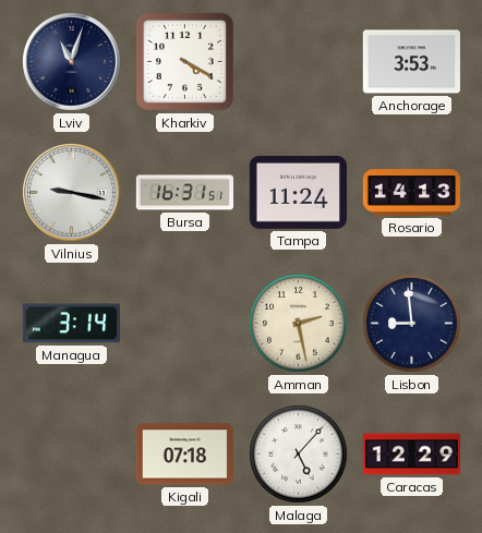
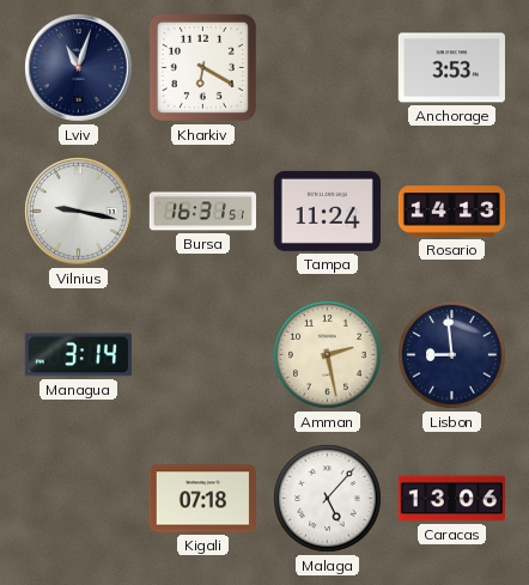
Kharkiv: 4:20 -> 6:20
Caracas: 12:29 -> 13:06
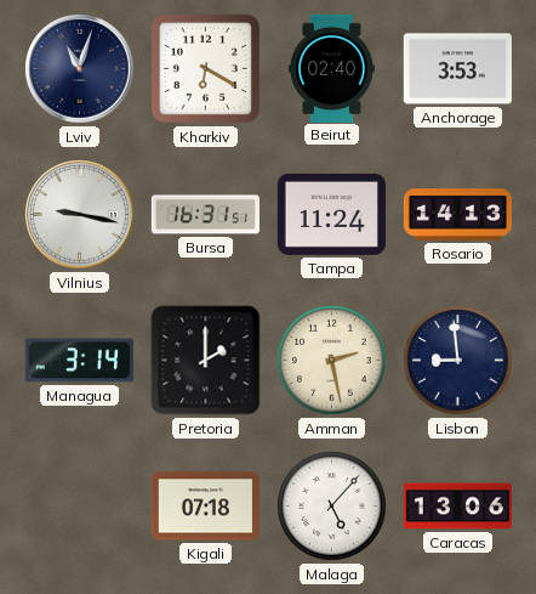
Beirut: none -> 02:40
Pretoria: none -> 2:00
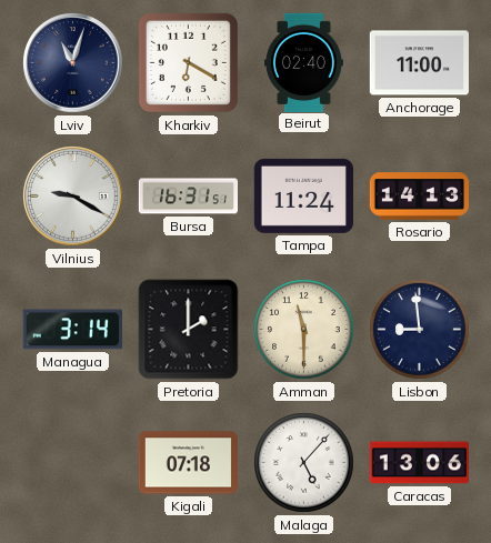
Anchorage: 3:53 -> 11:00
Vilnius: 9:17 -> 9:20
Amman: 2:28 -> 11:30
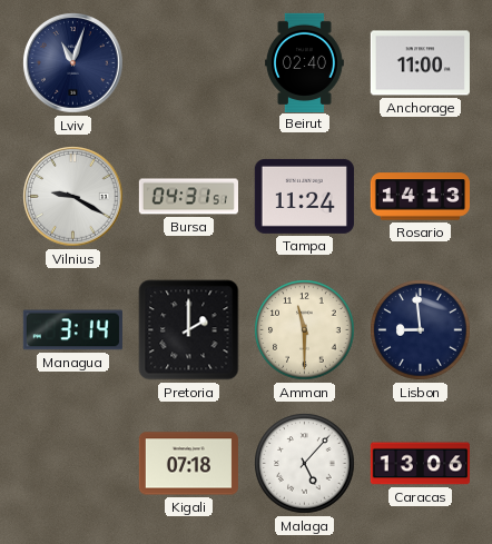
Kharkiv: 6:20 -> none
Bursa: 16:31 -> 04:31
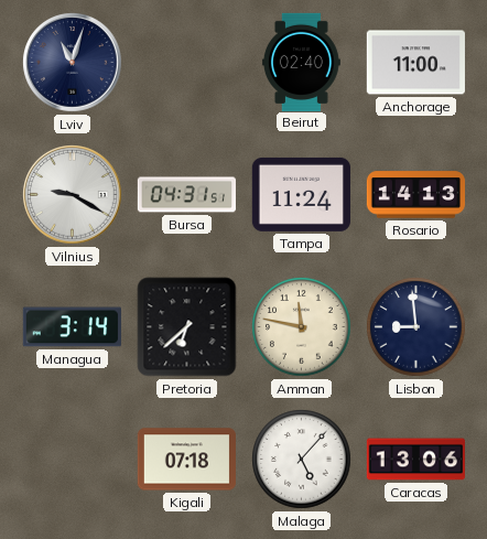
Pretoria: 2:00 -> 6:38
Amman: 11:30 -> 11:47
